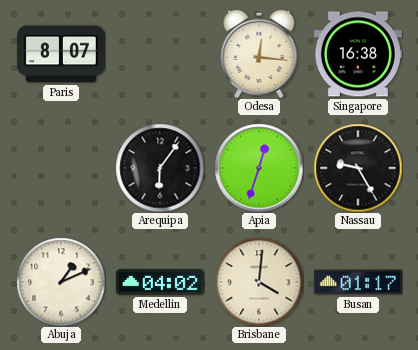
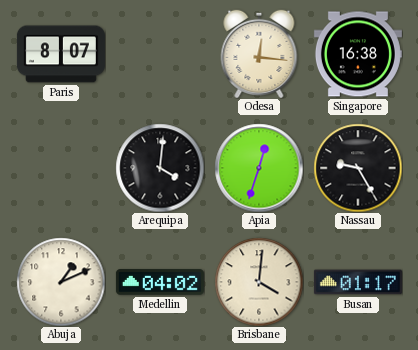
Arequipa: 6:06 -> 4:01
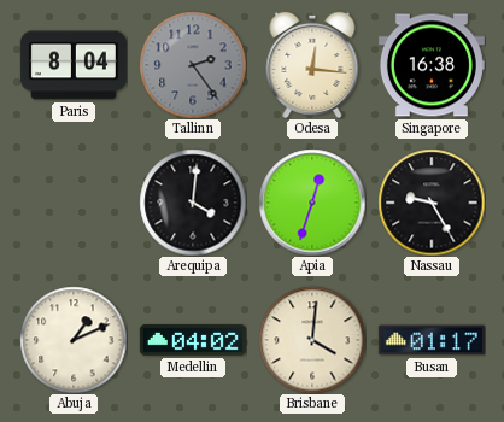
Paris: 8:07 -> 8:04
Tallinn: none -> 2:24
